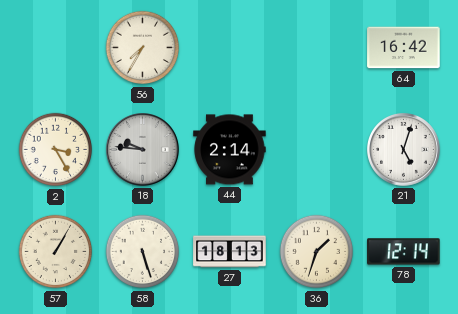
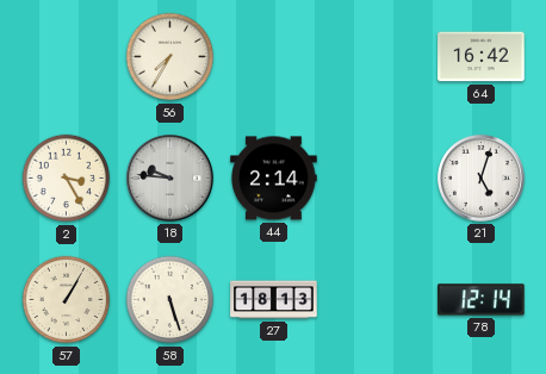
36: 1:33 -> none
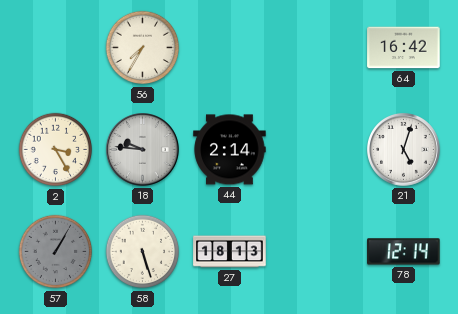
57 dial: cream -> grey
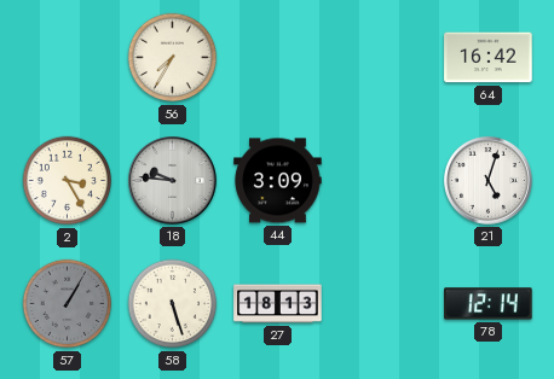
44: 2:14 -> 3:09
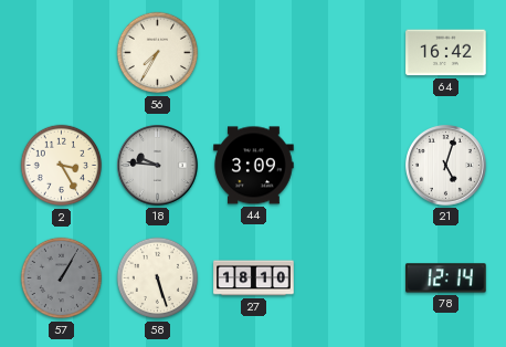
27: 18:13 -> 18:10
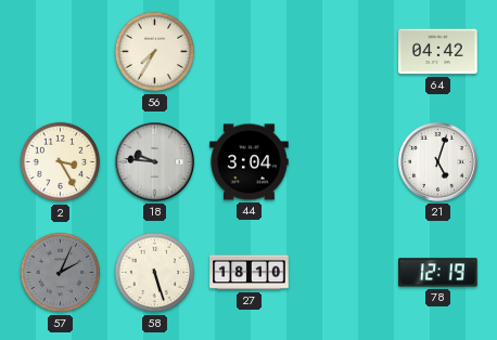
64: 16:42 -> 04:42
44: 3:09 -> 3:04
57: 1:05 -> 2:04
78: 12:14 -> 12:19
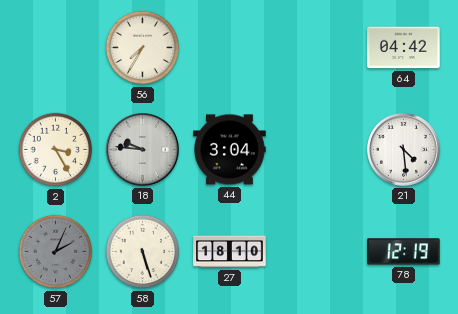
21: 5:03 -> 4:29
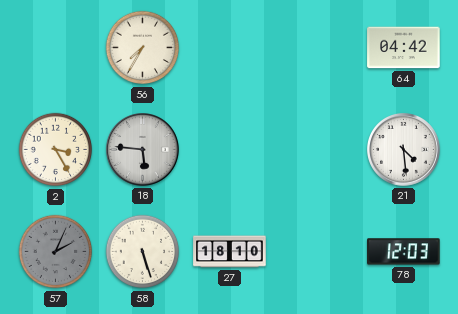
18: 9:46 -> 5:46
44: 3:04 -> none
78: 12:19 -> 12:03
